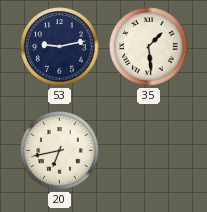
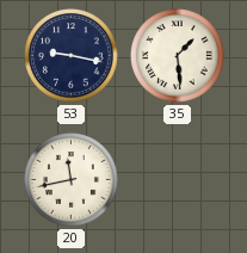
53: 9:13 -> 9:17
20: 6:43 -> 11:43
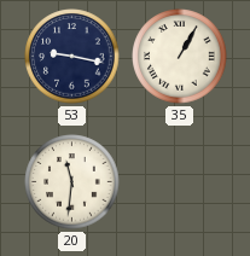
35: 1:29 -> 1:05
20: 11:43 -> 11:31
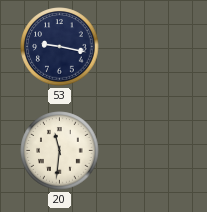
35: 1:05 -> none
